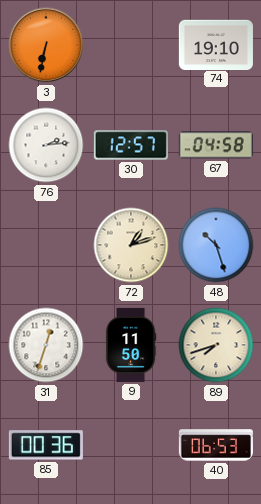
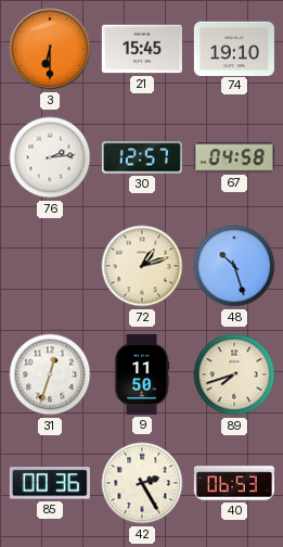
3: 6:32 -> 6:30
21: none -> 15:45
42: none -> 2:25
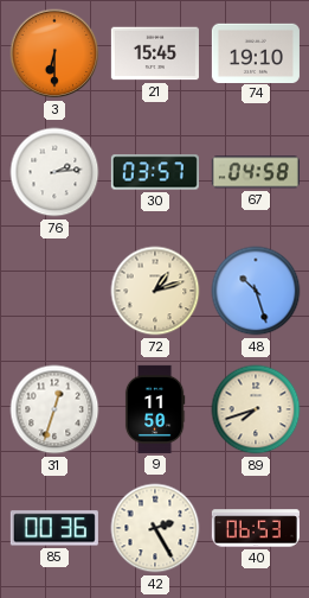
30: 12:57 -> 03:57
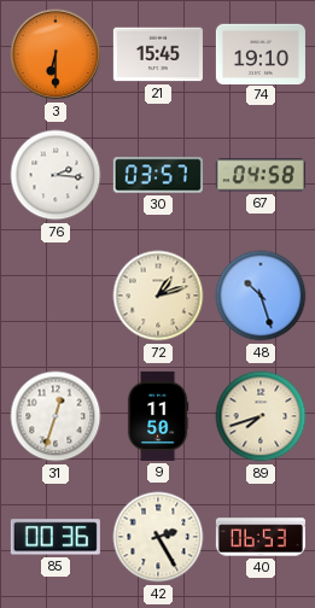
76: 2:14 -> 2:16
